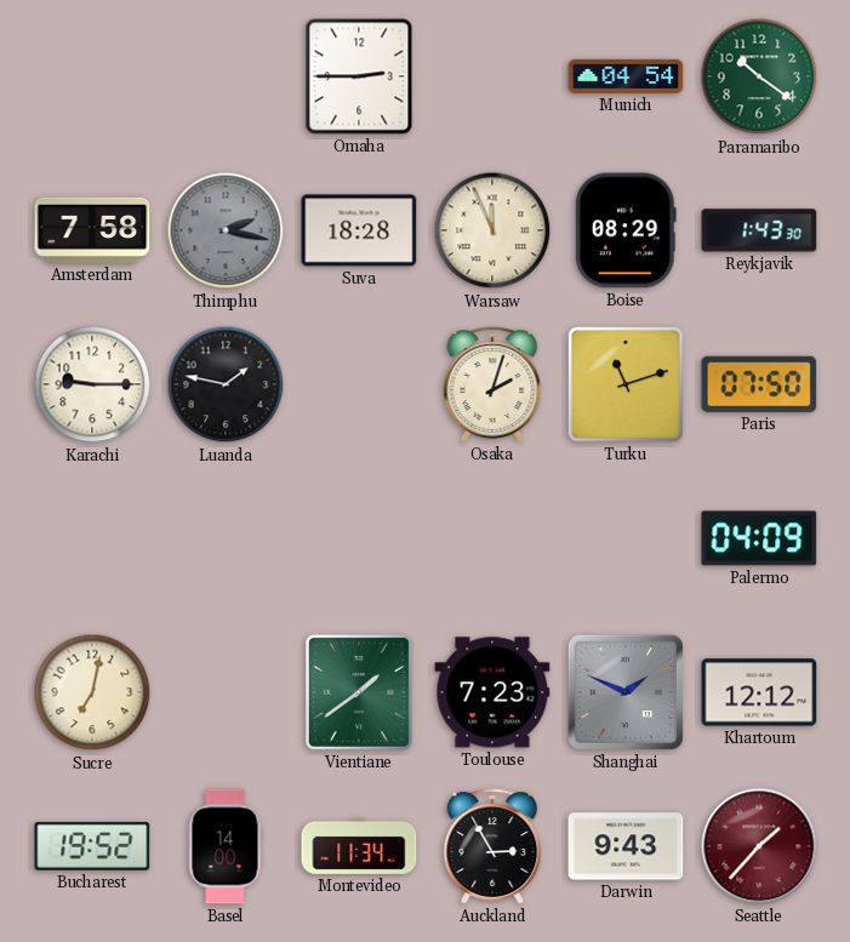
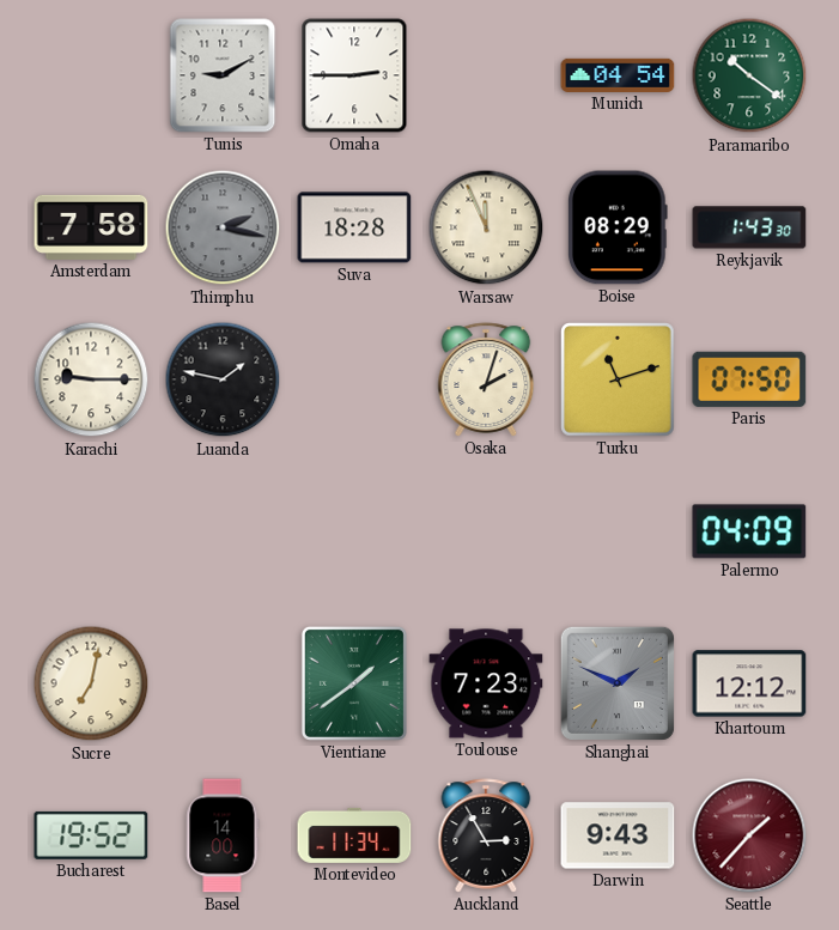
Tunis: none -> 9:10
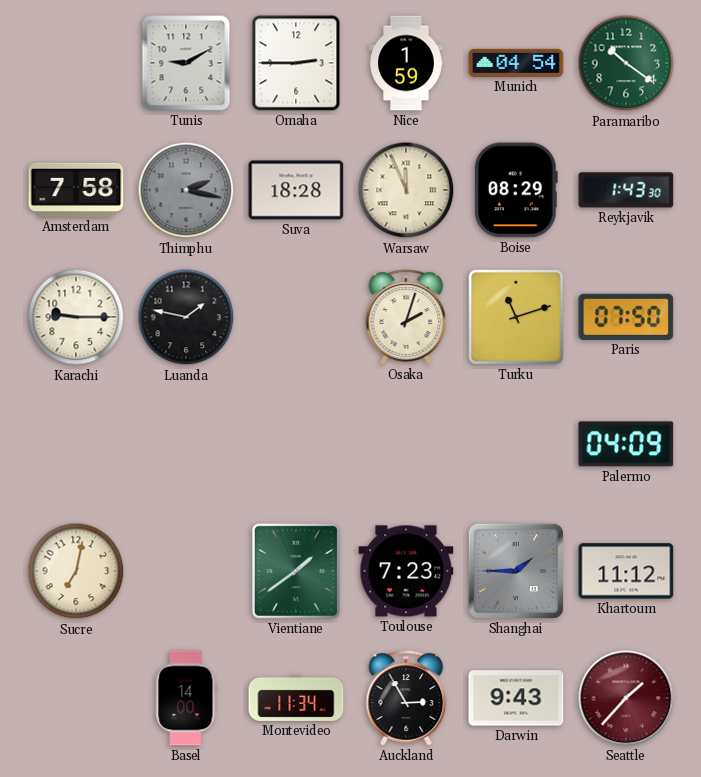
Nice: none -> 1:59
Shanghai: 1:49 -> 1:45
Khartoum: 12:12 -> 11:12
Bucharest: 19:52 -> none
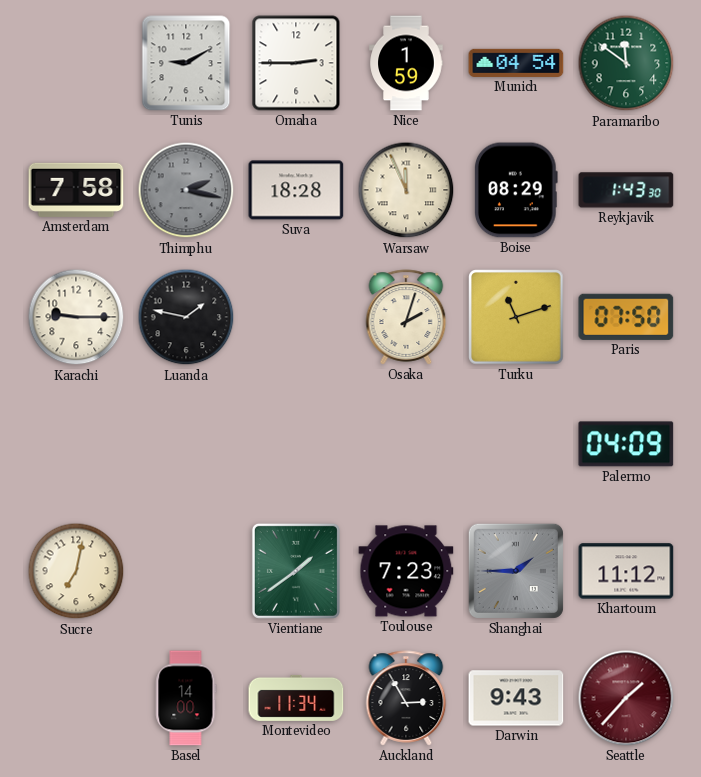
Paramaribo: 10:21 -> 11:51
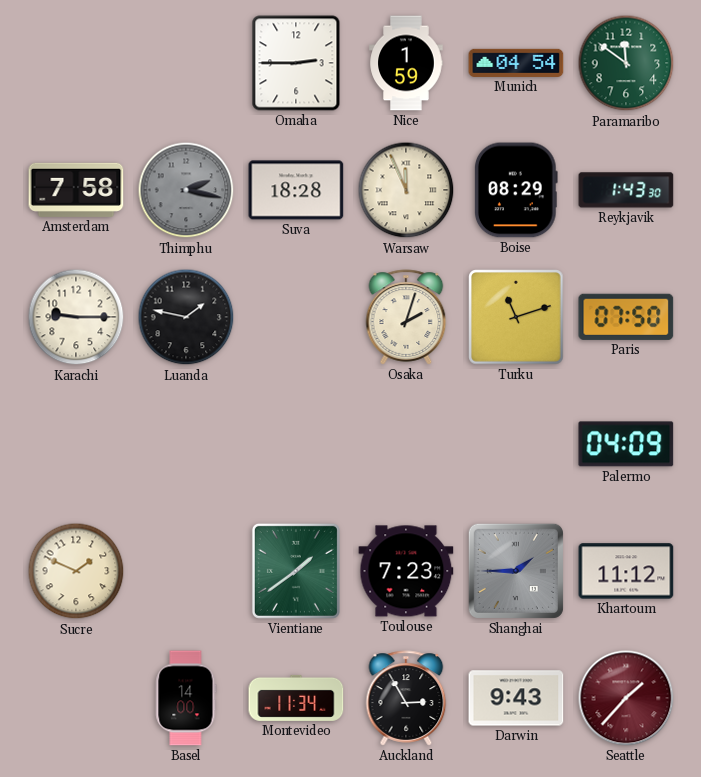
Tunis: 9:10 -> none
Sucre: 7:02 -> 1:49
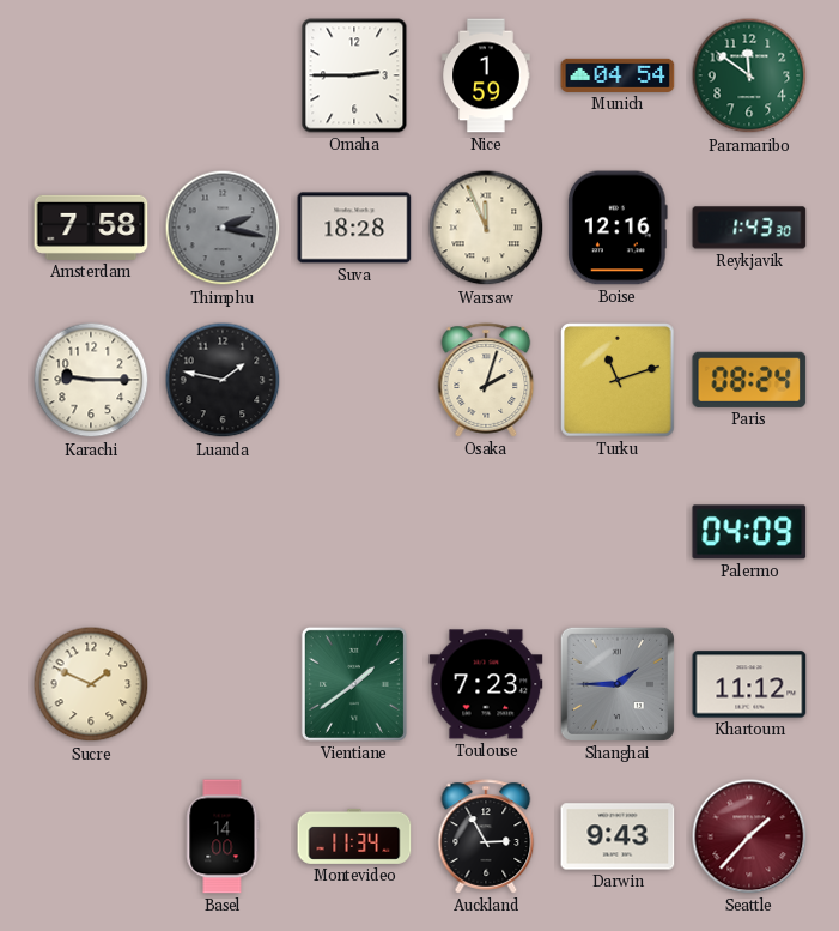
Boise: 08:29 -> 12:16
Paris: 07:50 -> 08:24
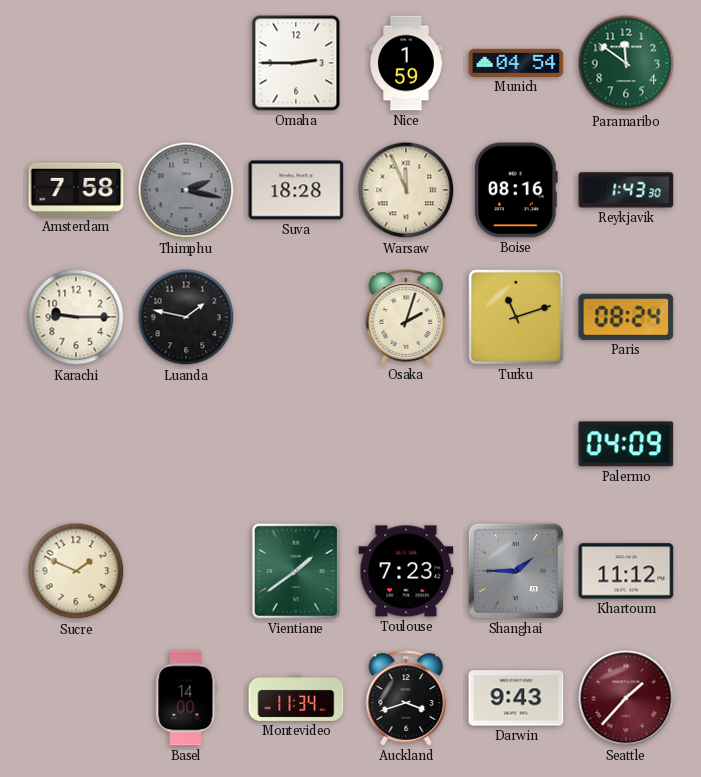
Boise: 12:16 -> 08:16
Auckland: 2:55 -> 3:42
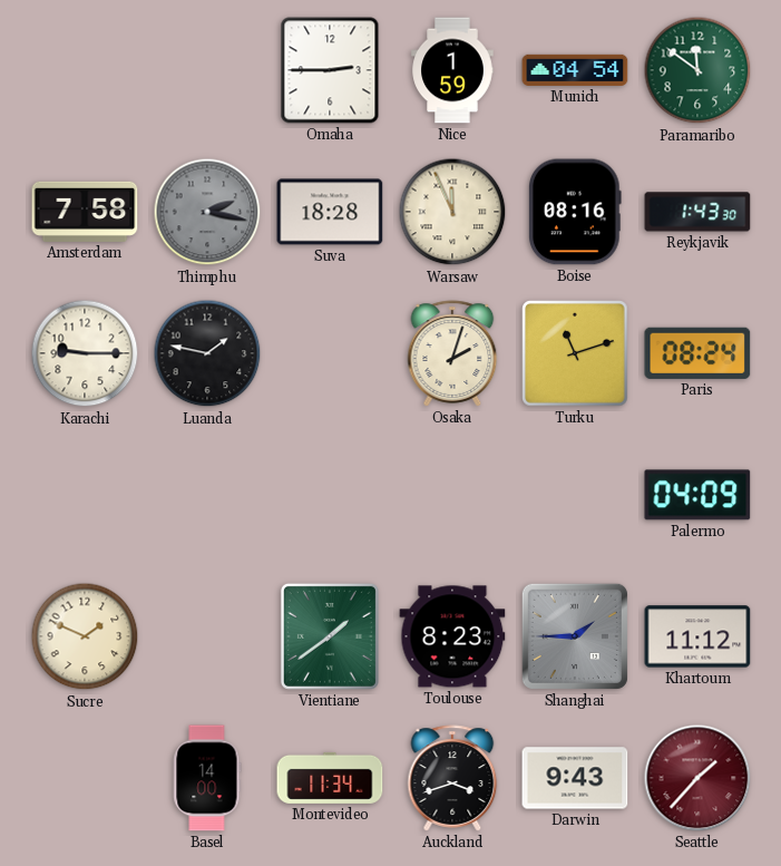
Toulouse: 7:23 -> 8:23
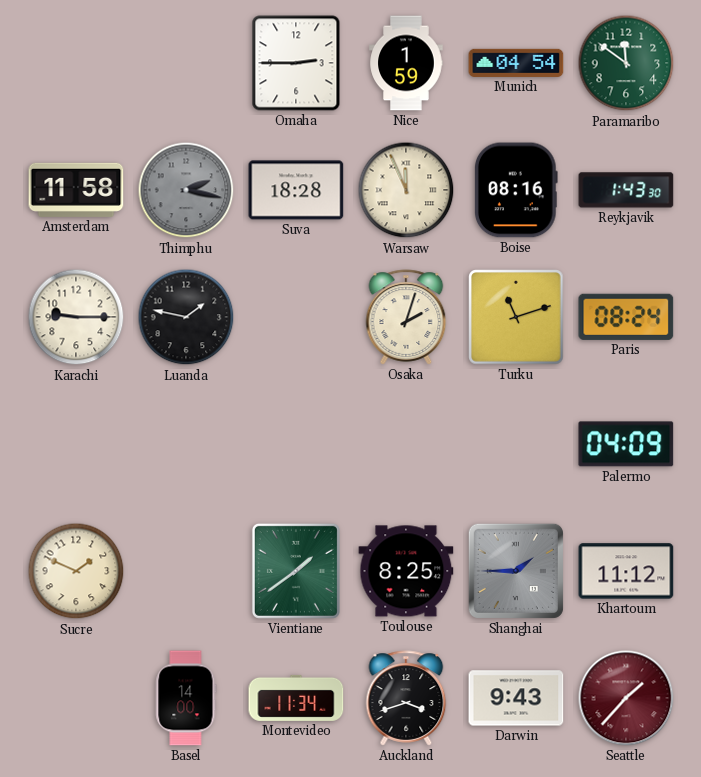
Amsterdam: 7:58 -> 11:58
Toulouse: 8:23 -> 8:25
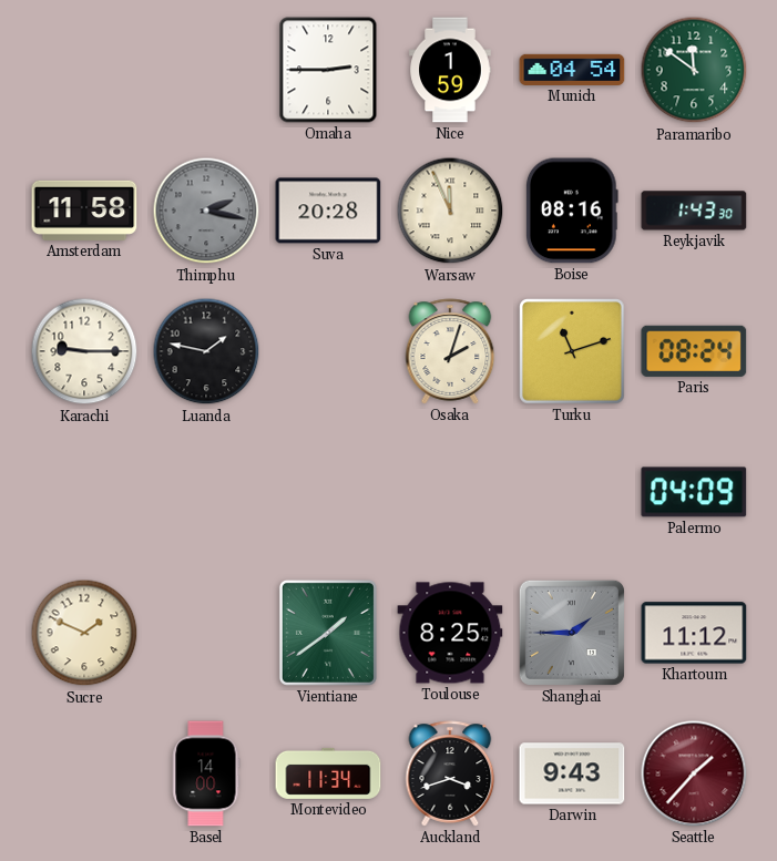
Suva: 18:28 -> 20:28
